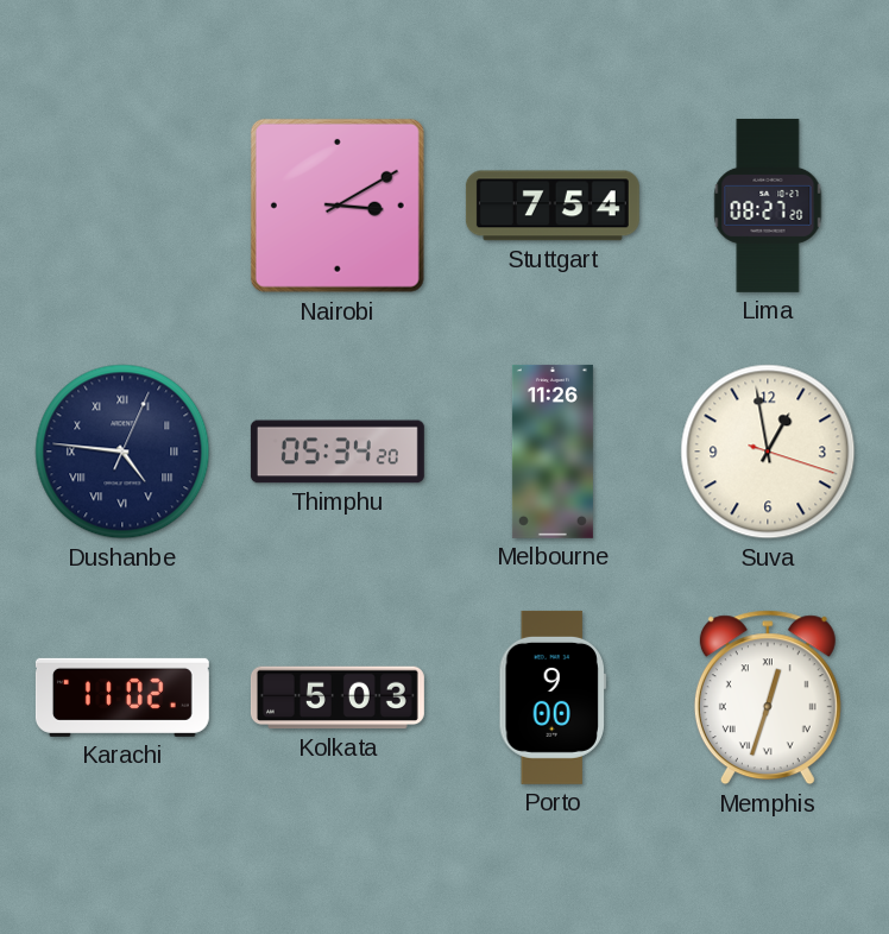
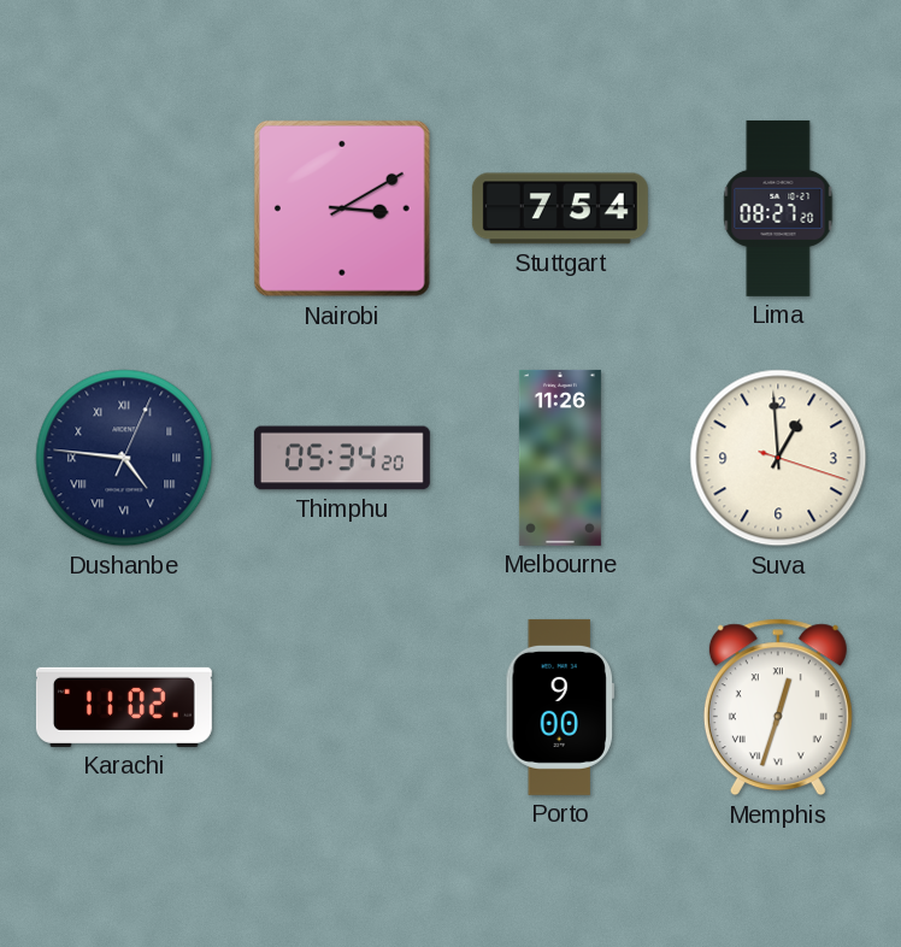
Suva: 12:58 -> 12:59
Kolkata: 5:03 -> none
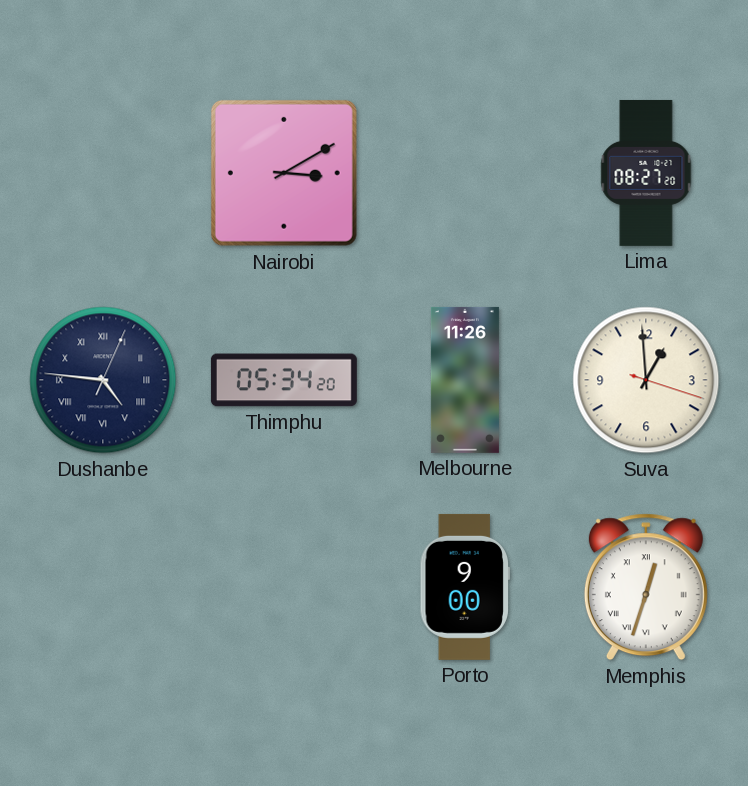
Stuttgart: 7:54 -> none
Karachi: 11:02 -> none
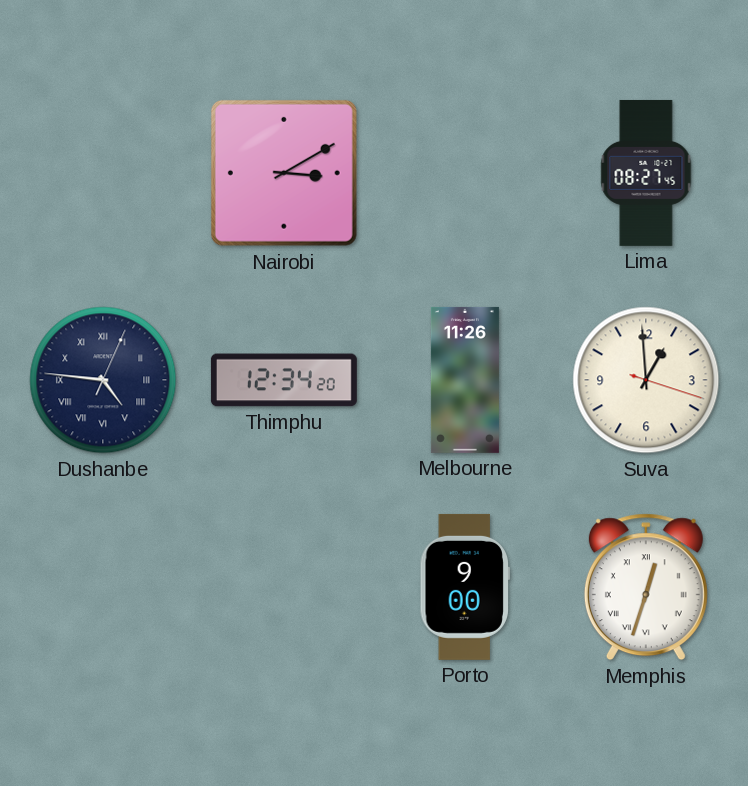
Lima: 08:27:20 -> 08:27:45
Thimphu: 05:34 -> 12:34
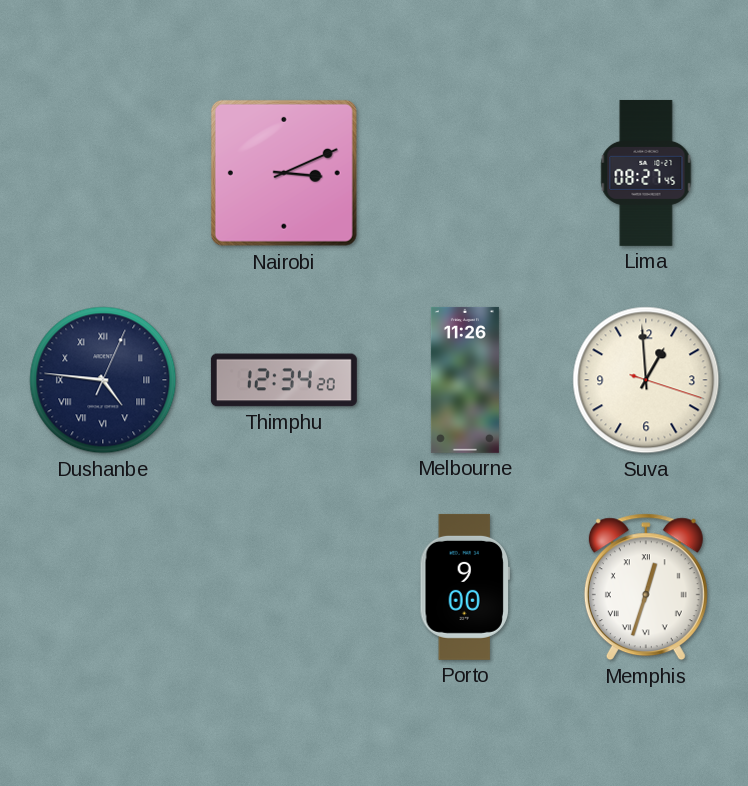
Nairobi: 3:10 -> 3:11
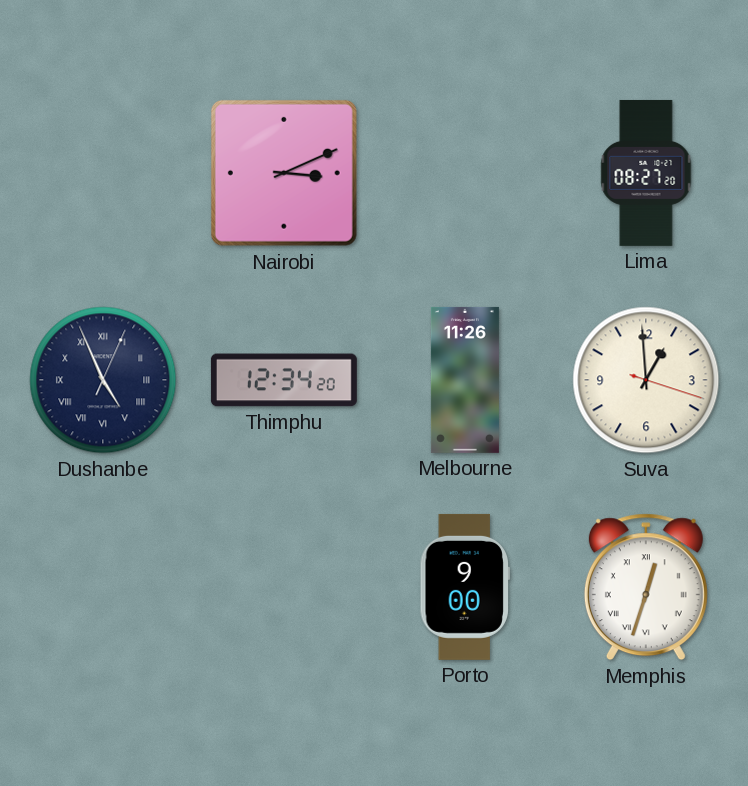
Lima: 08:27:45 -> 08:27:20
Dushanbe: 4:46 -> 4:56
